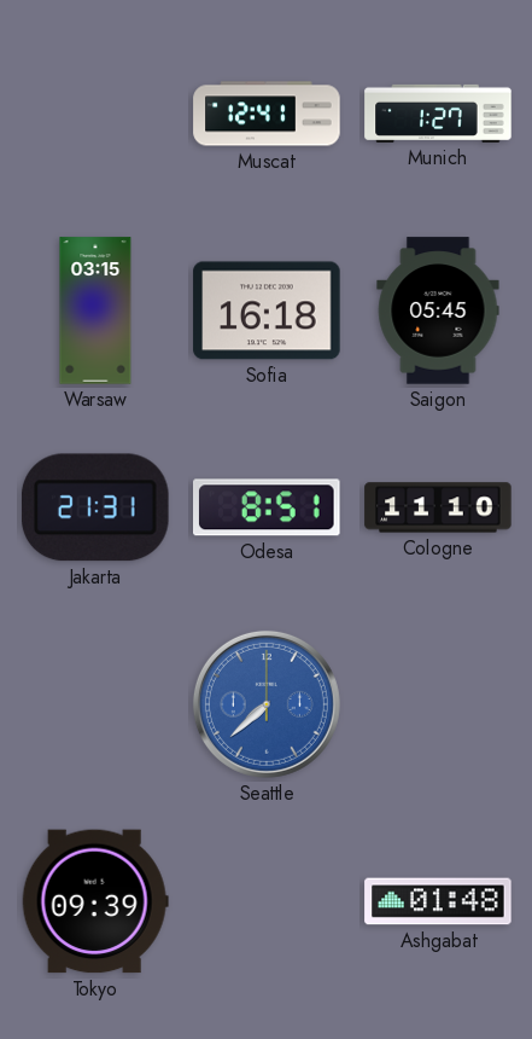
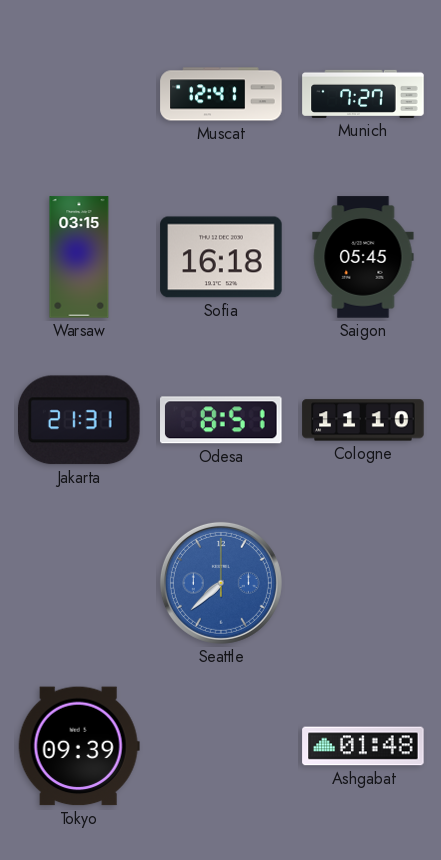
Munich: 1:27 -> 7:27
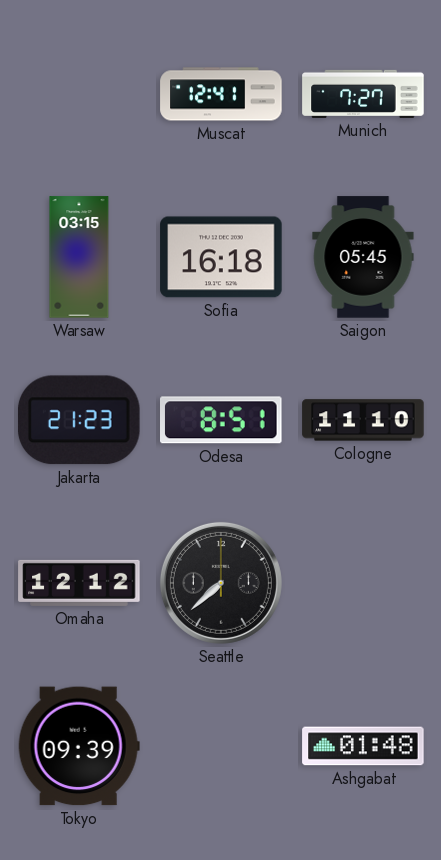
Jakarta: 21:31 -> 21:23
Omaha: none -> 12:12
Seattle dial: blue -> black
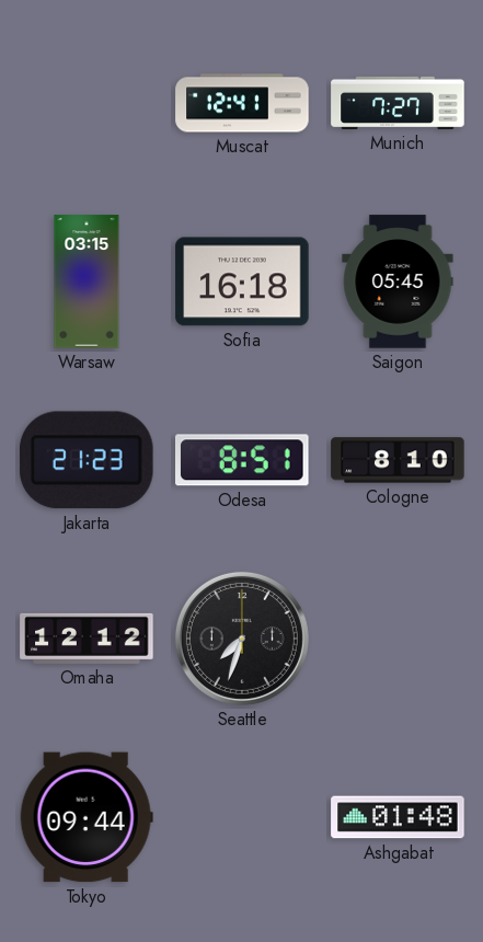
Cologne: 11:10 -> 8:10
Seattle: 7:38 -> 7:33
Tokyo: 09:39 -> 09:44
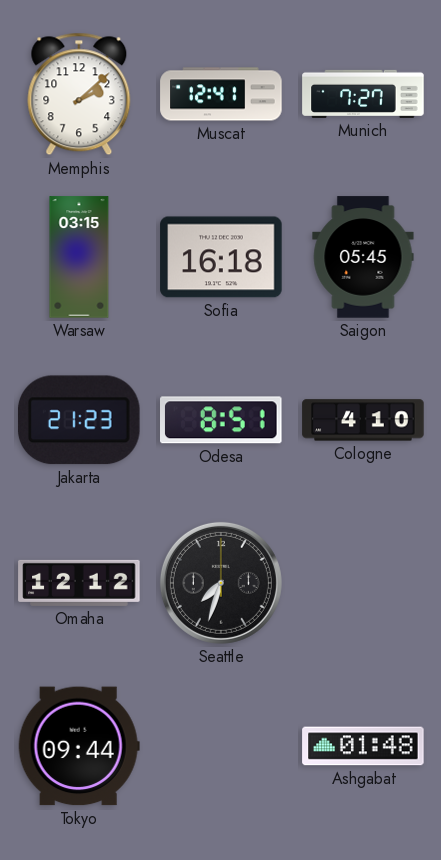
Memphis: none -> 2:08
Cologne: 8:10 -> 4:10
